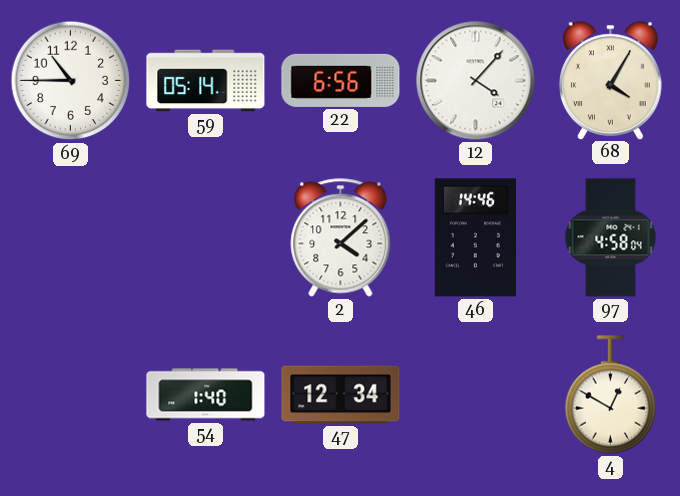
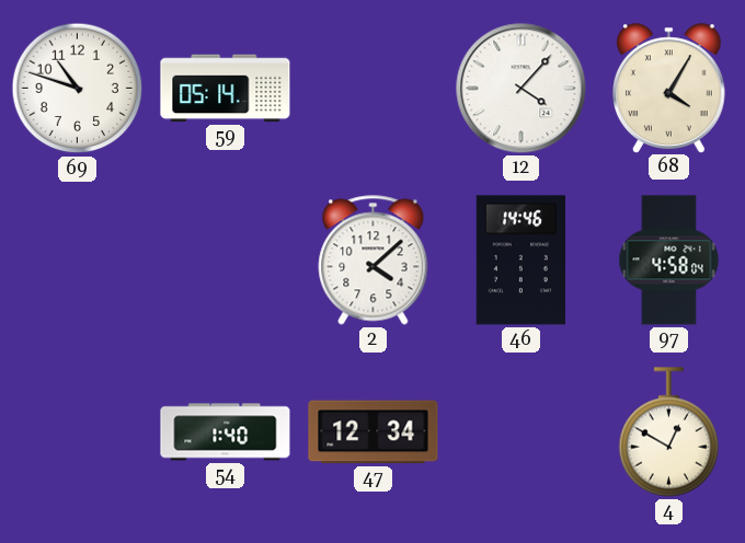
69: 10:45 -> 10:48
22: 6:56 -> none
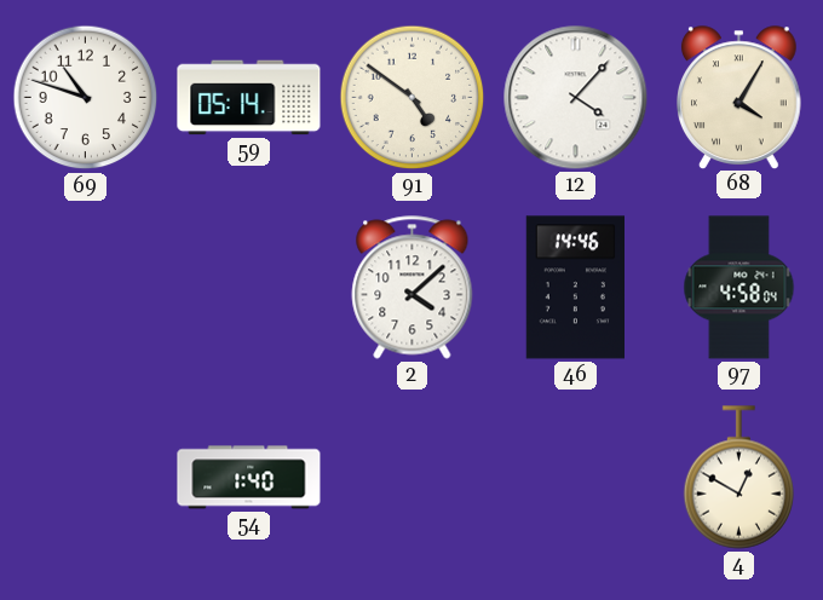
91: none -> 4:51
47: 12:34 -> none
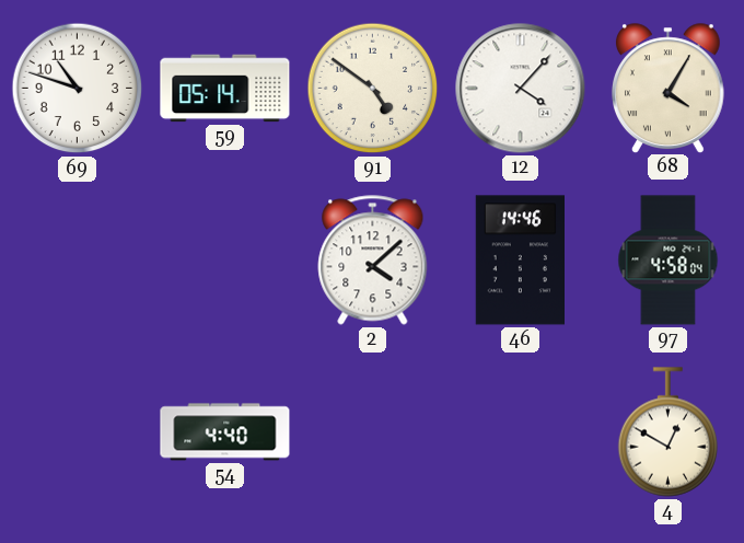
54: 1:40 -> 4:40
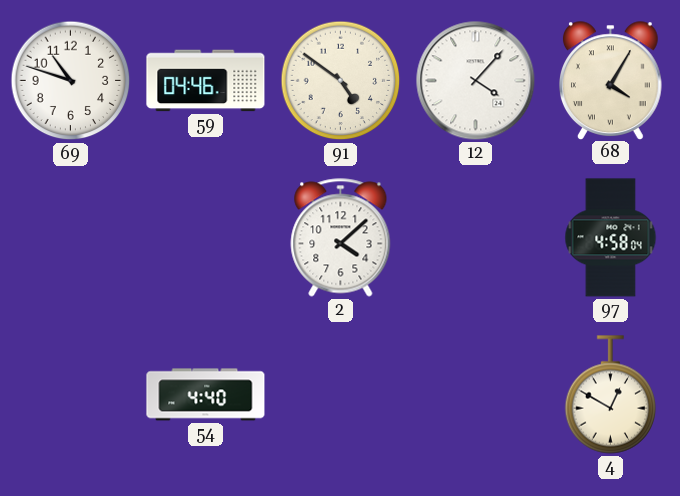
59: 05:14 -> 04:46
46: 14:46 -> none
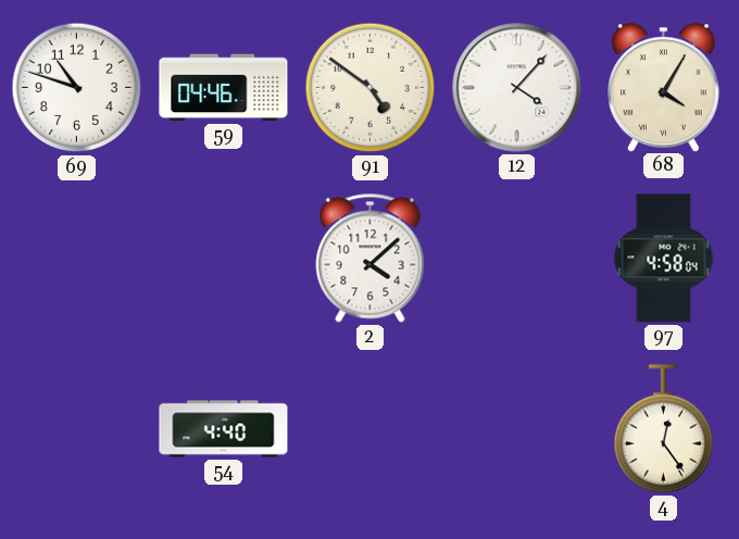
4: 12:50 -> 12:24
